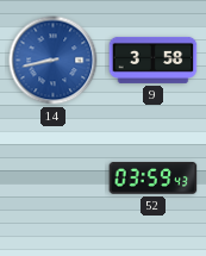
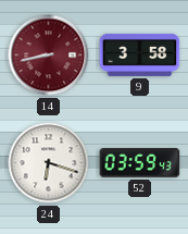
14 dial: blue -> burgundy
24: none -> 6:18
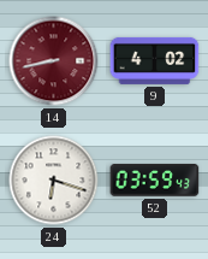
9: 3:58 -> 4:02
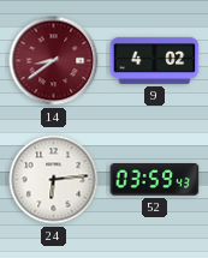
14: 8:43 -> 8:39
24: 6:18 -> 6:14
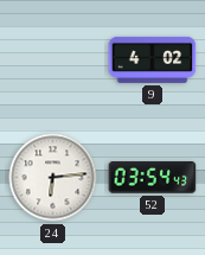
14: 8:39 -> none
52: 03:59 -> 03:54
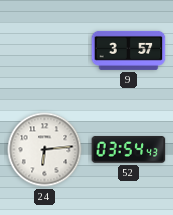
9: 4:02 -> 3:57
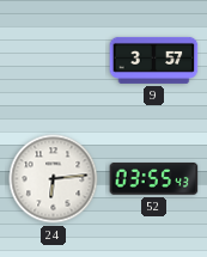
52: 03:54 -> 03:55
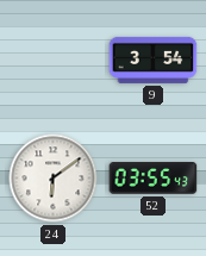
9: 3:57 -> 3:54
24: 6:14 -> 6:09
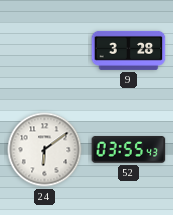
9: 3:54 -> 3:28
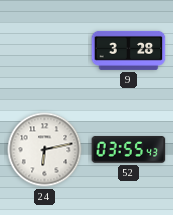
24: 6:09 -> 6:13
